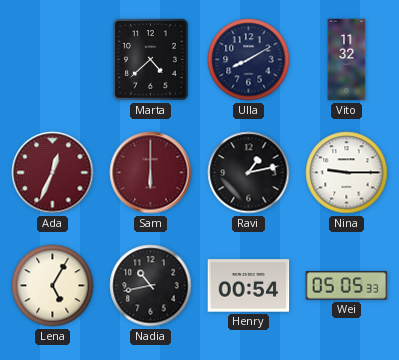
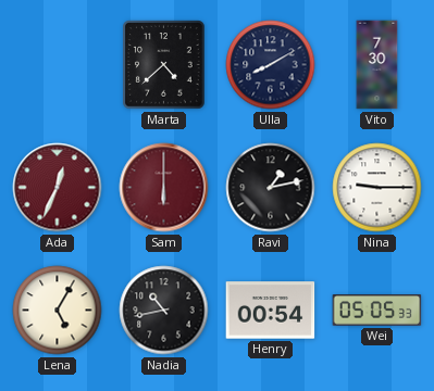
Vito: 11:32 -> 7:30
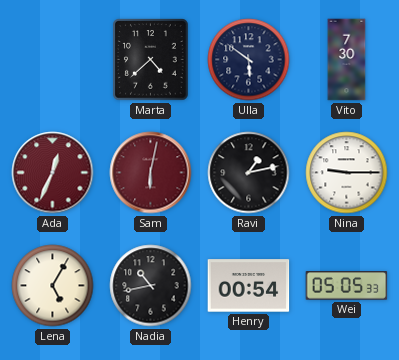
Ulla: 8:10 -> 5:51
Sam: 6:00 -> 6:02
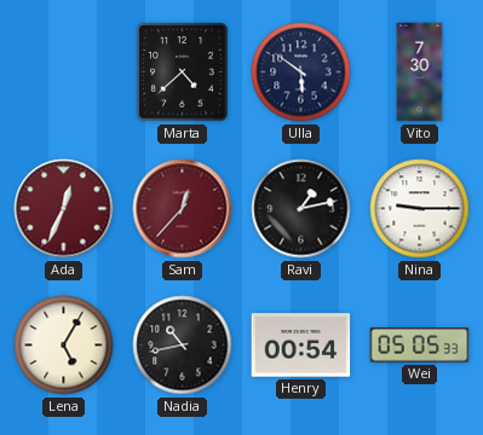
Sam: 6:02 -> 12:37
